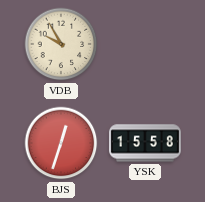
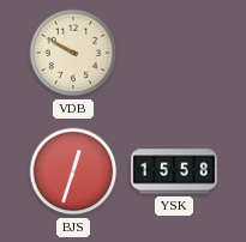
VDB: 9:55 -> 9:50
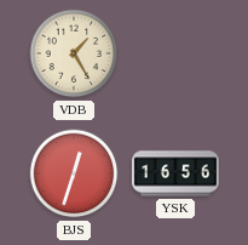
VDB: 9:50 -> 1:25
YSK: 15:58 -> 16:56
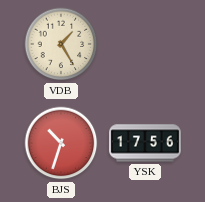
BJS: 12:33 -> 10:33
YSK: 16:56 -> 17:56
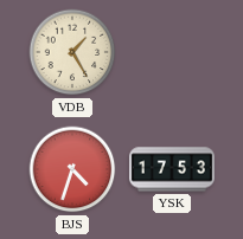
BJS: 10:33 -> 4:33
YSK: 17:56 -> 17:53
